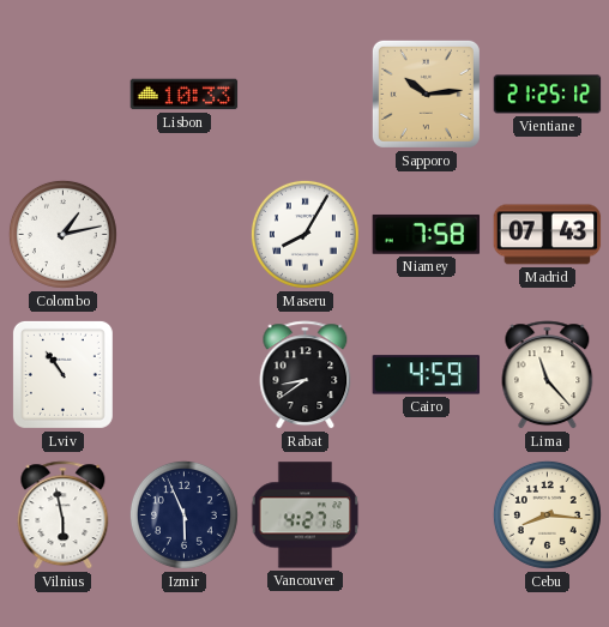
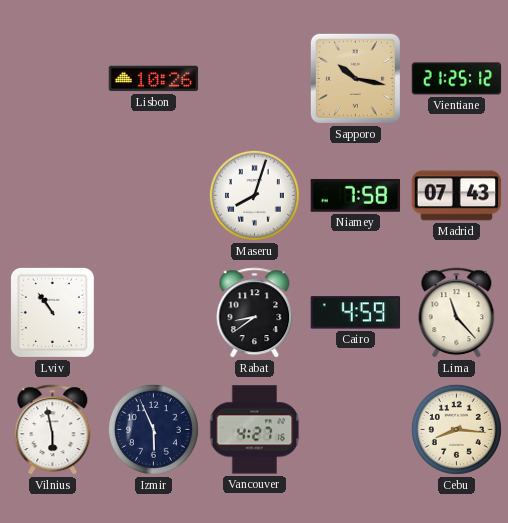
Lisbon: 10:33 -> 10:26
Sapporo: 10:14 -> 10:17
Colombo: 1:13 -> none
Maseru: 8:05 -> 8:03
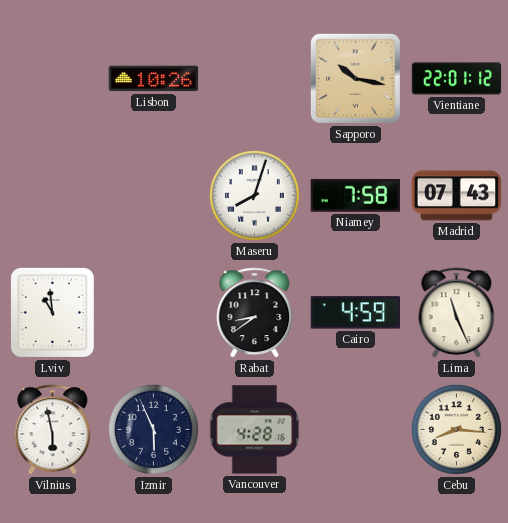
Vientiane: 21:25 -> 22:01
Lviv: 10:54 -> 10:59
Lima: 11:23 -> 11:26
Vancouver: 4:27 -> 4:28
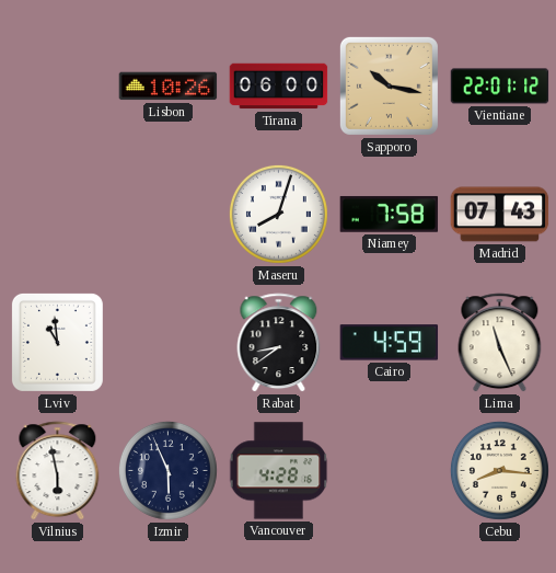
Tirana: none -> 06:00
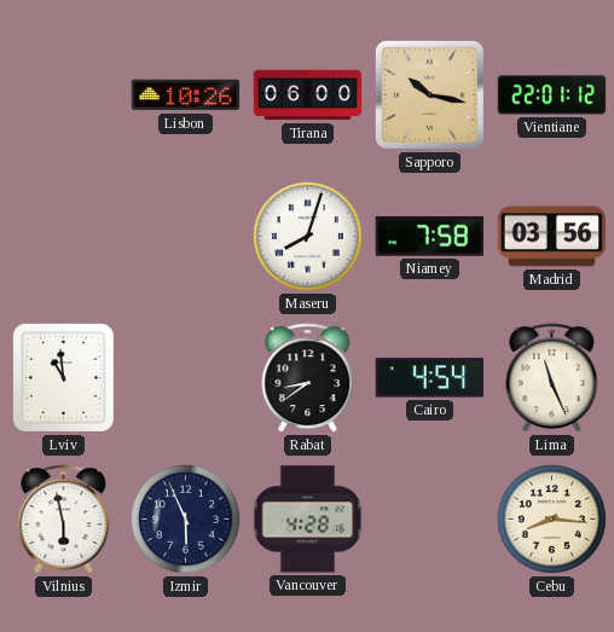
Madrid: 07:43 -> 03:56
Cairo: 4:59 -> 4:54
